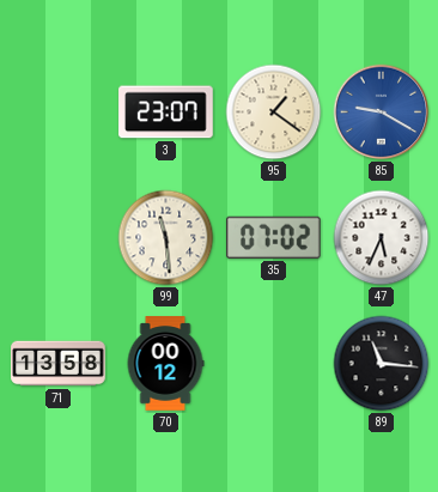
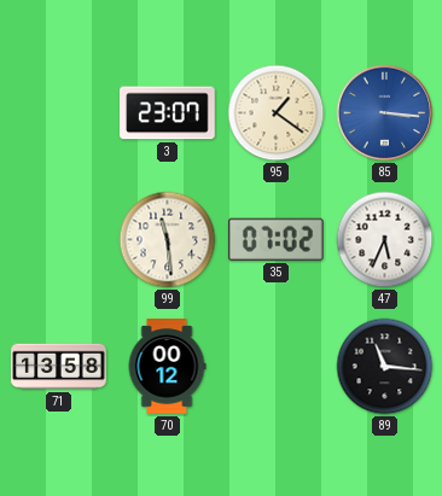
85: 9:20 -> 3:16
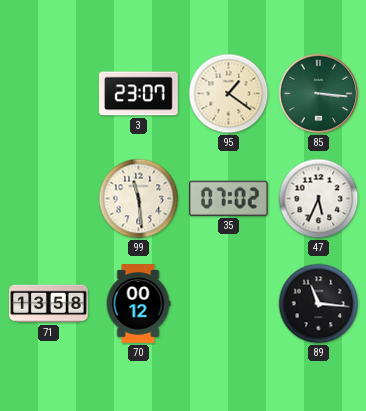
85 dial: blue -> green
